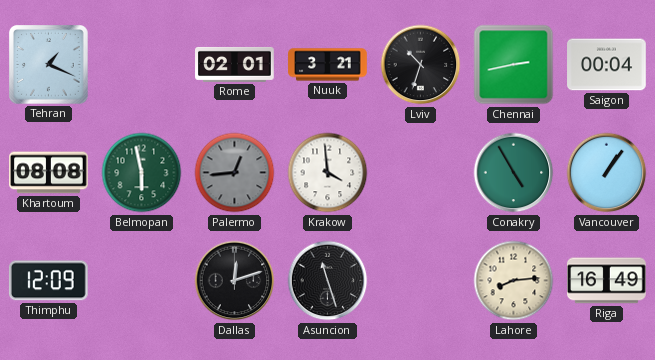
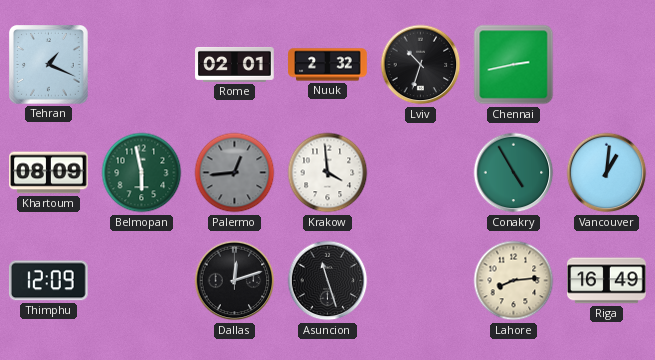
Nuuk: 3:21 -> 2:32
Saigon: 00:04 -> none
Khartoum: 08:08 -> 08:09
Vancouver: 1:06 -> 1:01
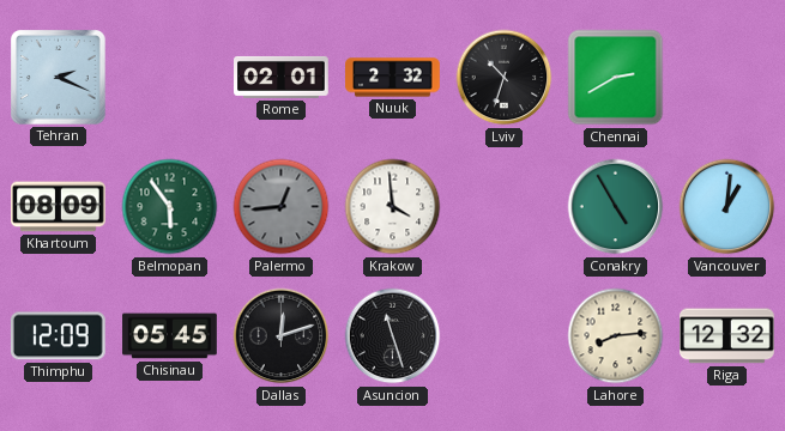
Tehran: 1:19 -> 2:19
Chennai: 2:43 -> 2:40
Belmopan: 5:58 -> 5:54
Chisinau: none -> 05:45
Riga: 16:49 -> 12:32
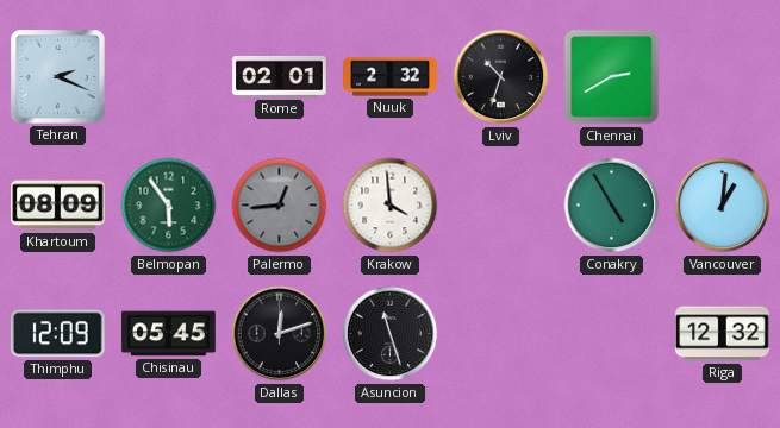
Lahore: 8:14 -> none
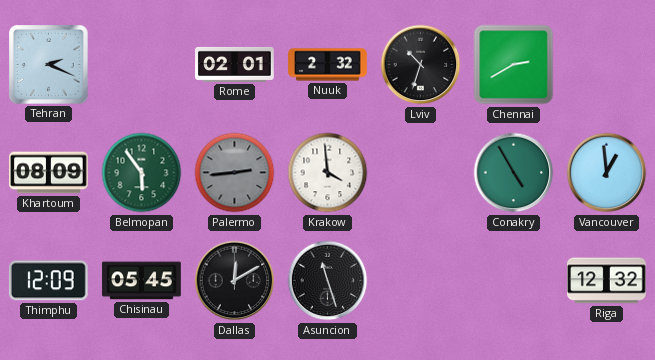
Palermo: 12:44 -> 2:44
Vancouver: 1:01 -> 12:59
Dallas: 12:12 -> 12:10
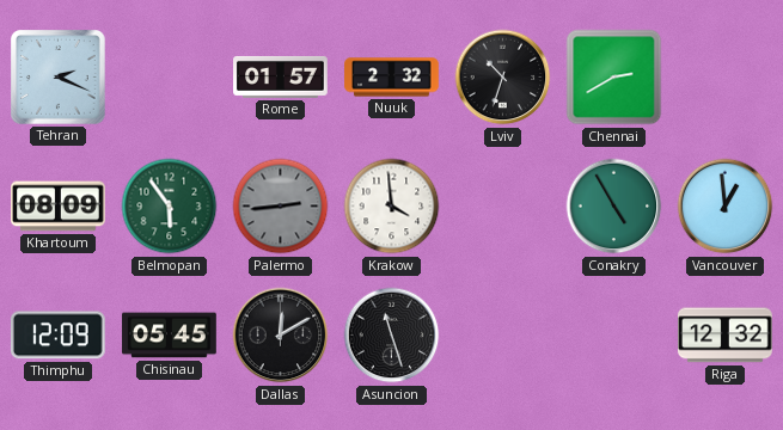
Rome: 02:01 -> 01:57
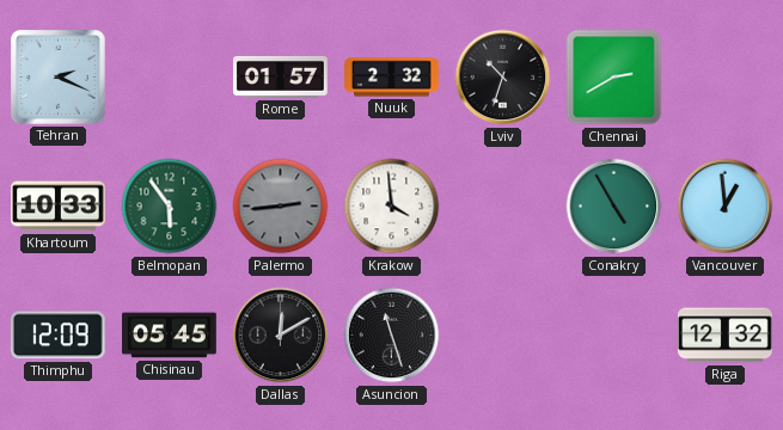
Khartoum: 08:09 -> 10:33
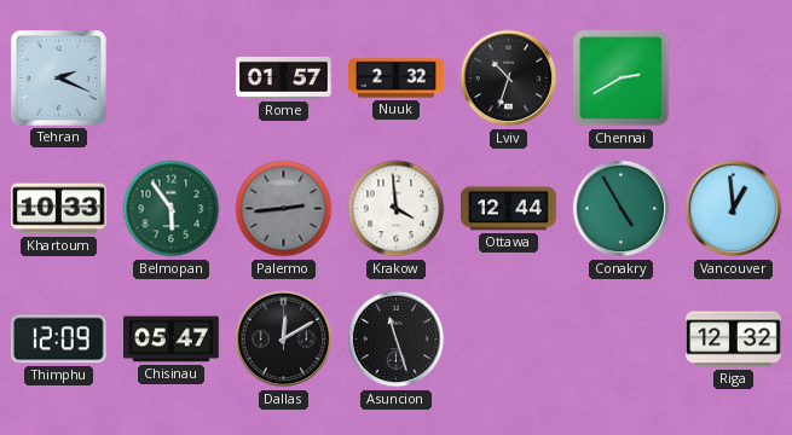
Ottawa: none -> 12:44
Chisinau: 05:45 -> 05:47
